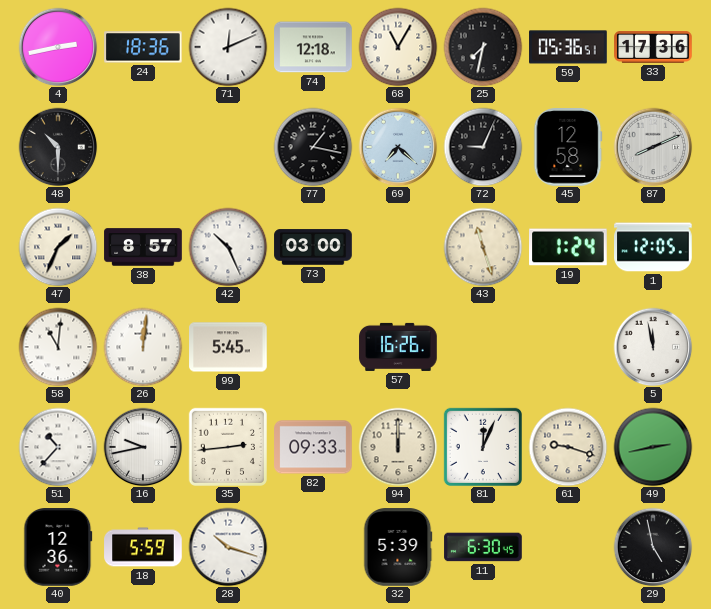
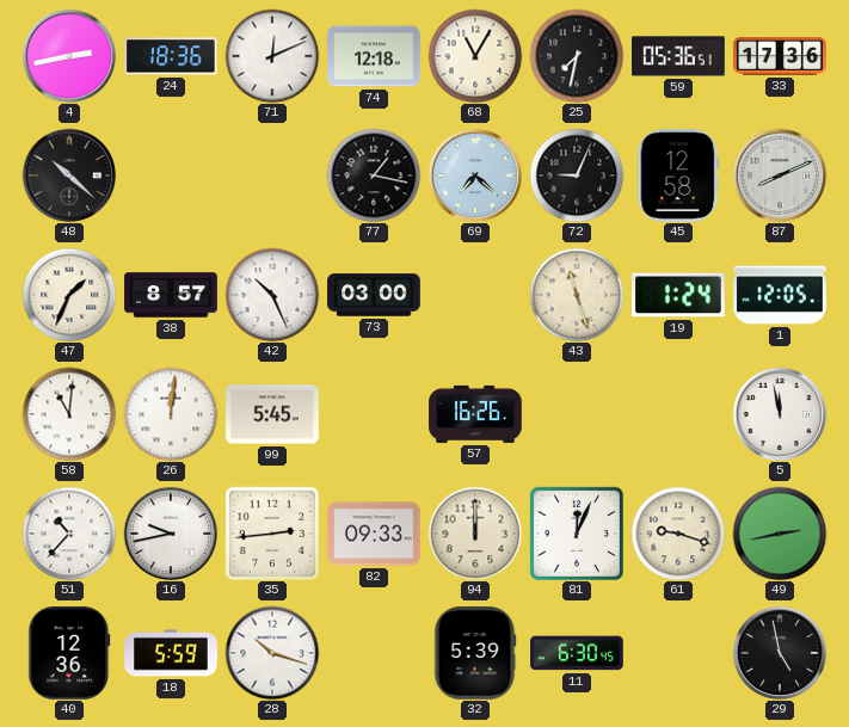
48: 10:30 -> 10:22
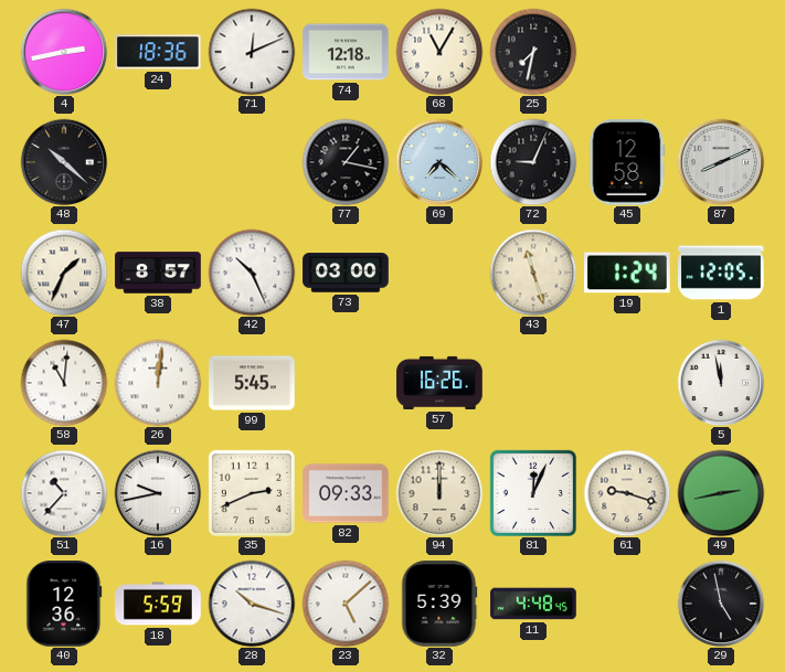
59: 05:36 -> none
33: 17:36 -> none
35: 2:44 -> 2:41
23: none -> 5:08
11: 6:30 -> 4:48
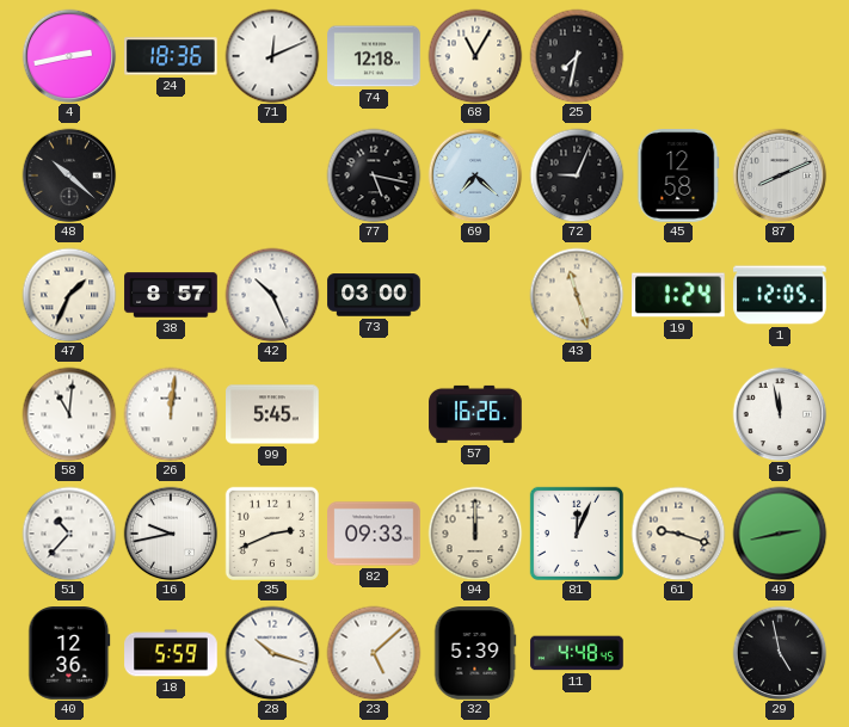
77: 1:17 -> 5:17
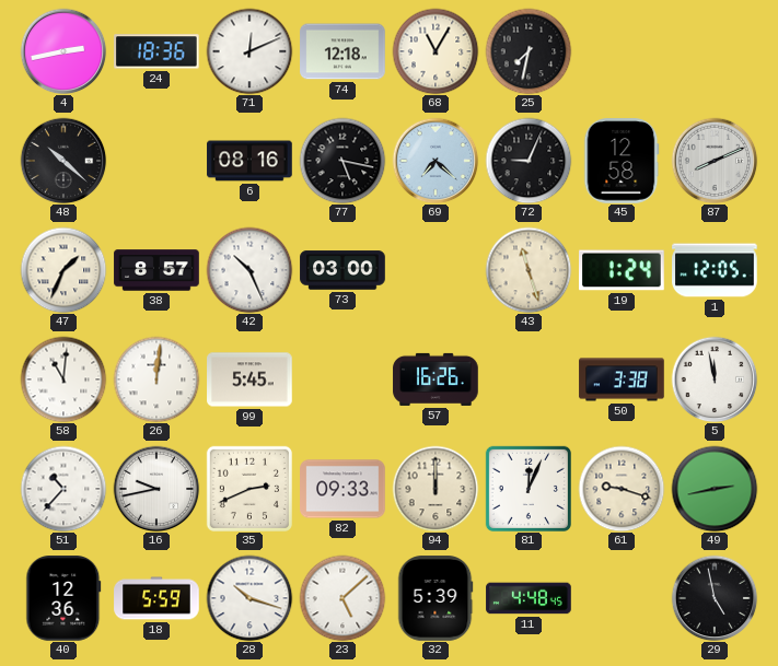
6: none -> 08:16
50: none -> 3:38
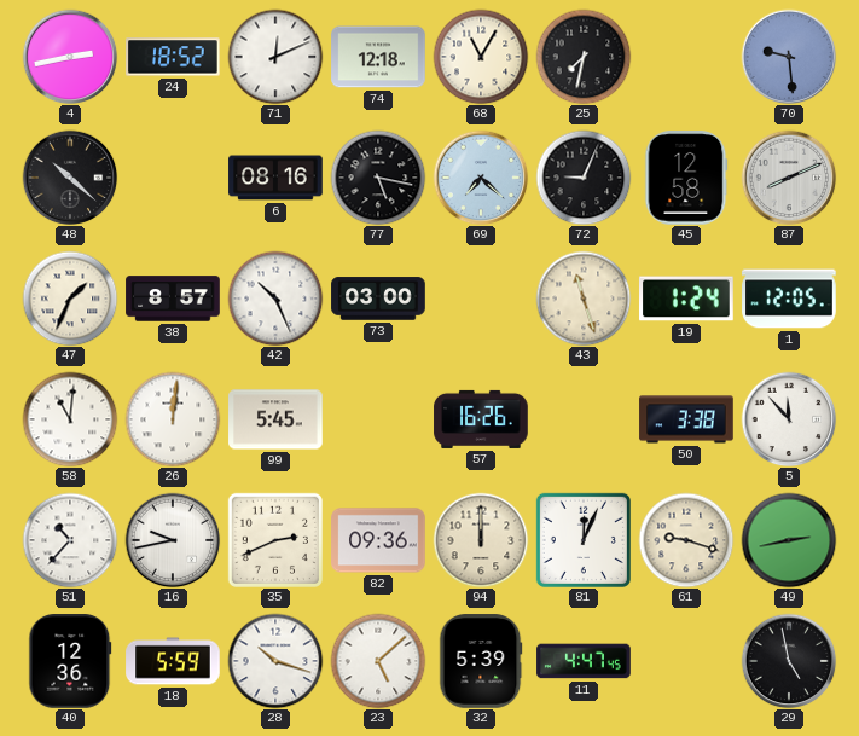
24: 18:36 -> 18:52
70: none -> 9:29
5: 11:58 -> 11:53
82: 09:33 -> 09:36
11: 4:48 -> 4:47
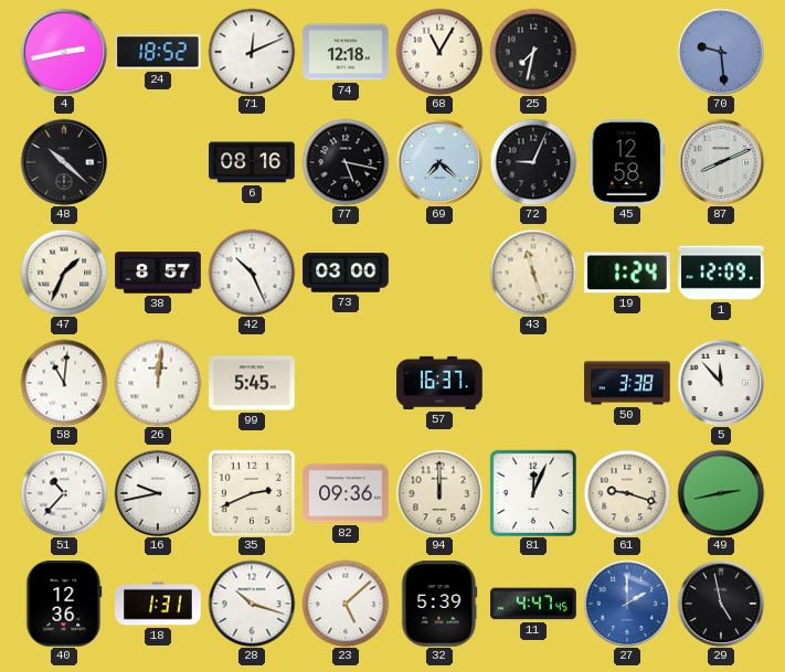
1: 12:05 -> 12:09
57: 16:26 -> 16:37
18: 5:59 -> 1:31
27: none -> 2:00
